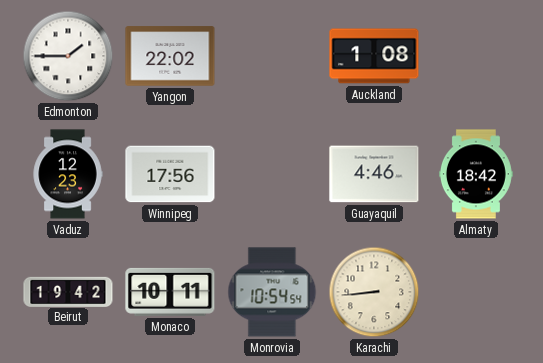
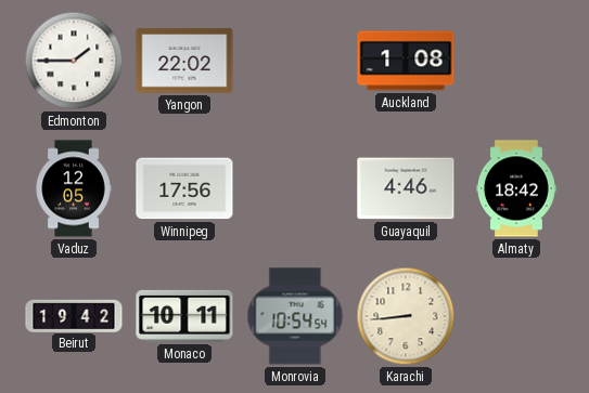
Vaduz: 12:23 -> 12:05
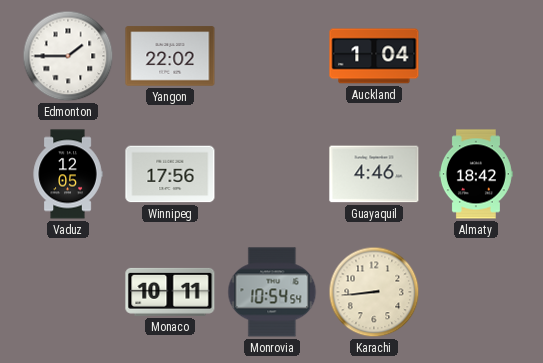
Auckland: 1:08 -> 1:04
Beirut: 19:42 -> none
